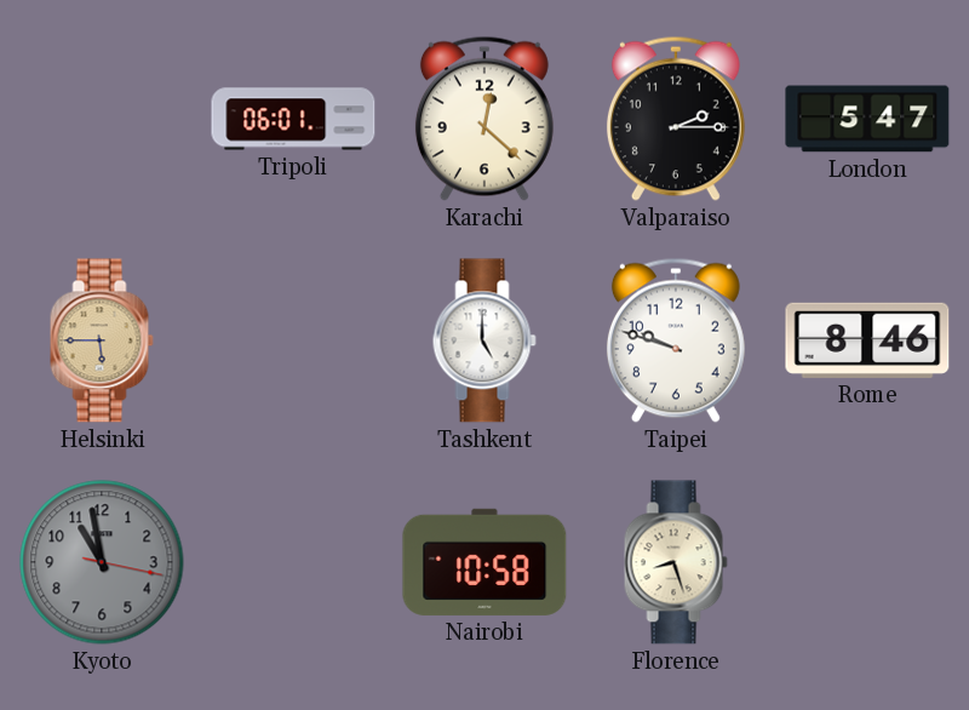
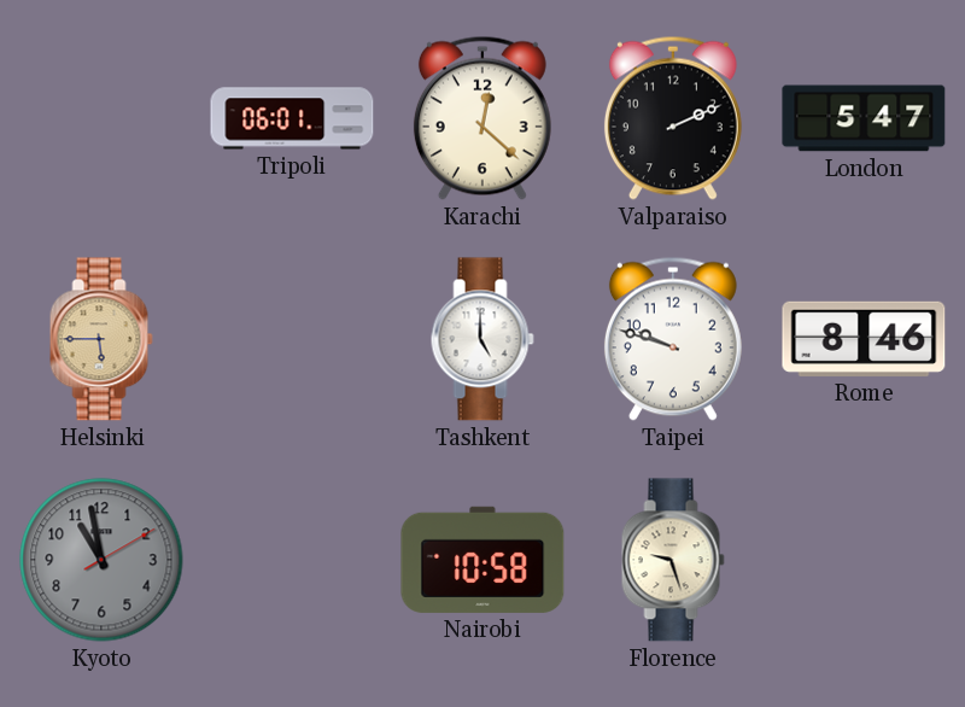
Valparaiso: 2:15 -> 2:11
Kyoto: 10:58:17 -> 10:58:10
Florence: 8:27 -> 9:27
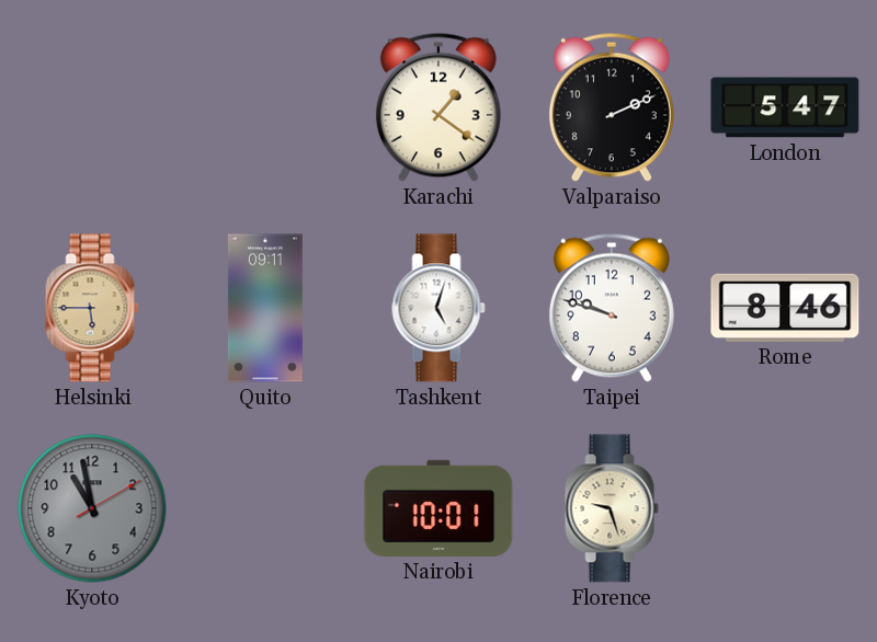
Tripoli: 06:01 -> none
Karachi: 12:22 -> 1:21
Quito: none -> 09:11
Tashkent: 5:00 -> 5:03
Nairobi: 10:58 -> 10:01
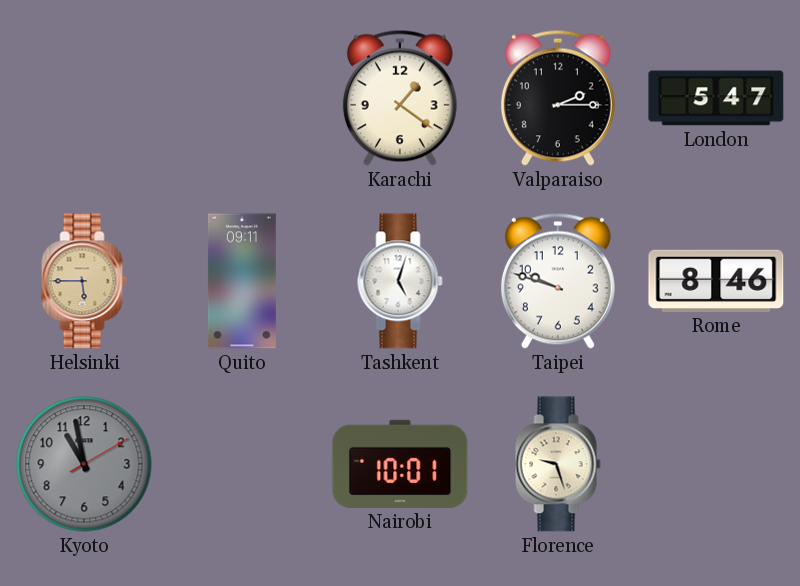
Valparaiso: 2:11 -> 2:15
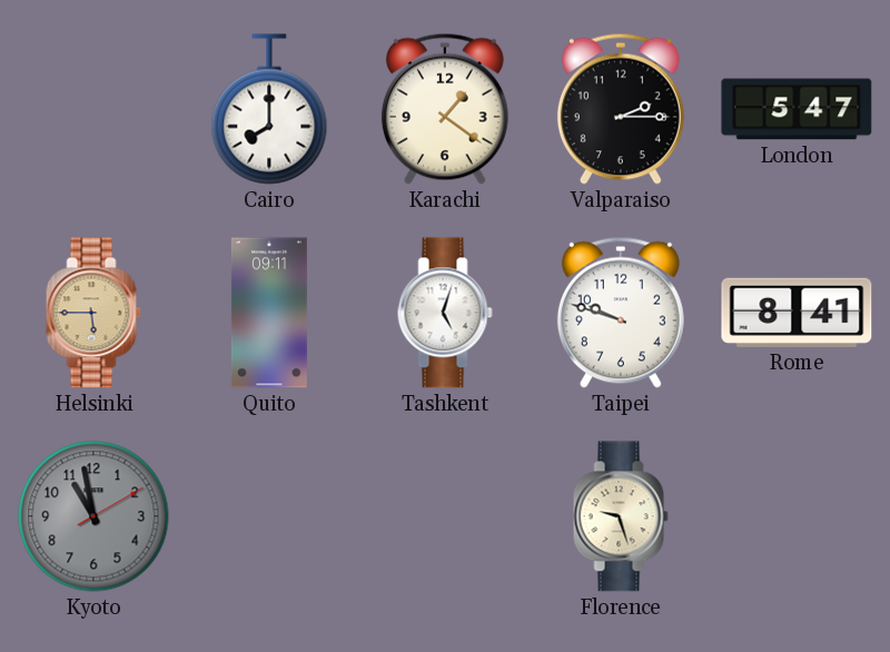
Cairo: none -> 8:00
Rome: 8:46 -> 8:41
Nairobi: 10:01 -> none
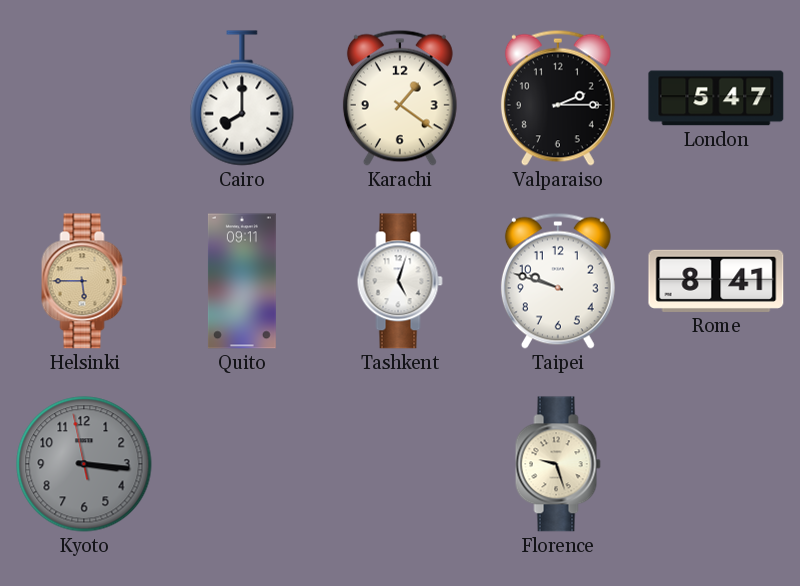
Kyoto: 10:58 -> 3:15
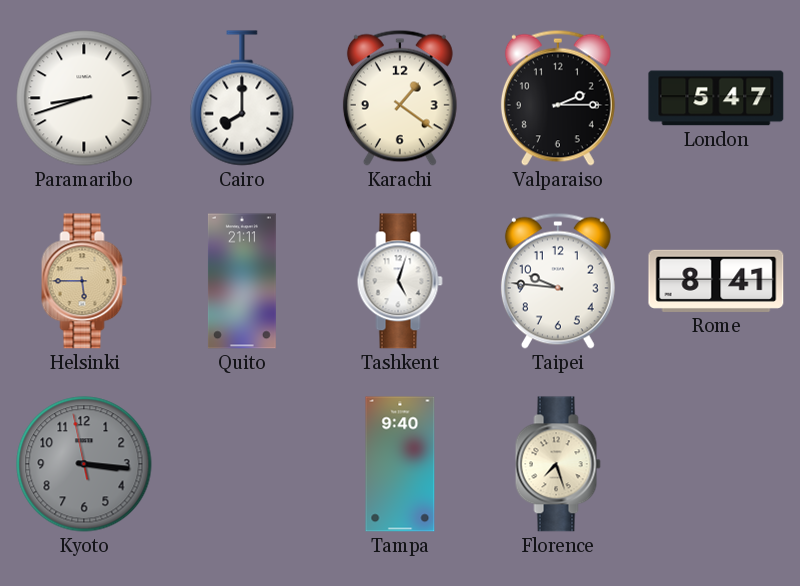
Paramaribo: none -> 8:42
Quito: 09:11 -> 21:11
Taipei: 9:48 -> 9:46
Tampa: none -> 9:40
Florence: 9:27 -> 7:27
